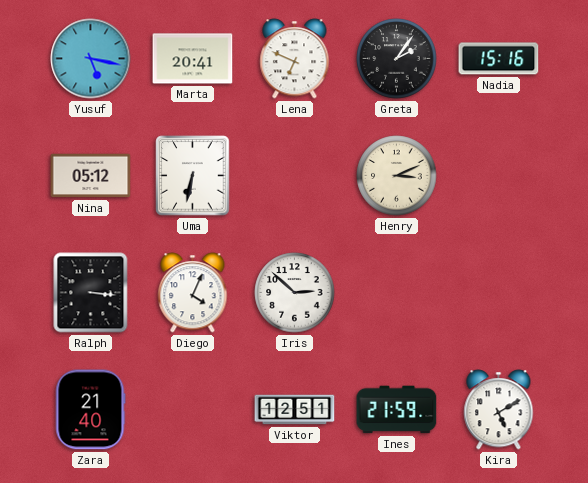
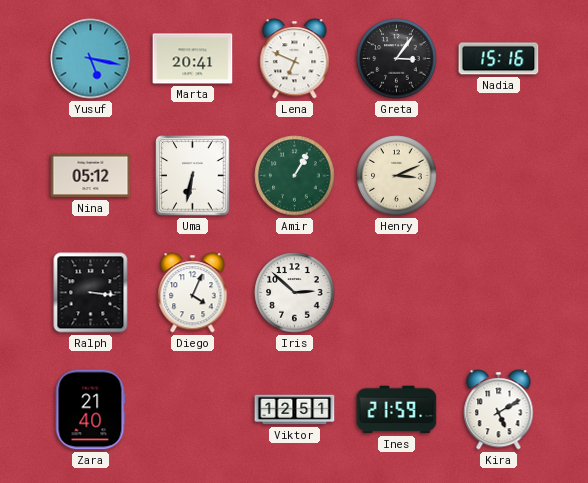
Greta: 2:06 -> 3:06
Amir: none -> 1:05
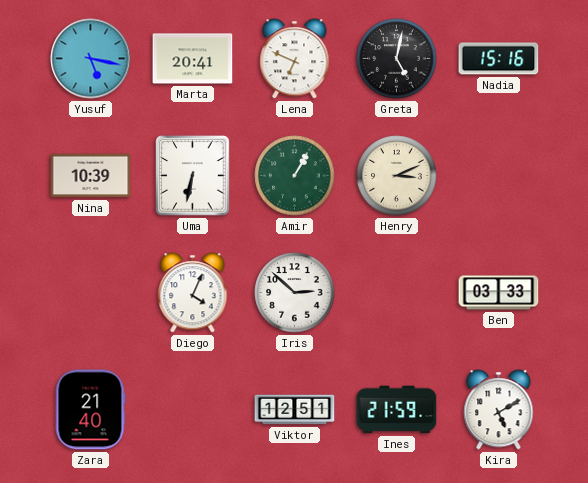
Greta: 3:06 -> 5:02
Nina: 05:12 -> 10:39
Ralph: 3:16 -> none
Ben: none -> 03:33
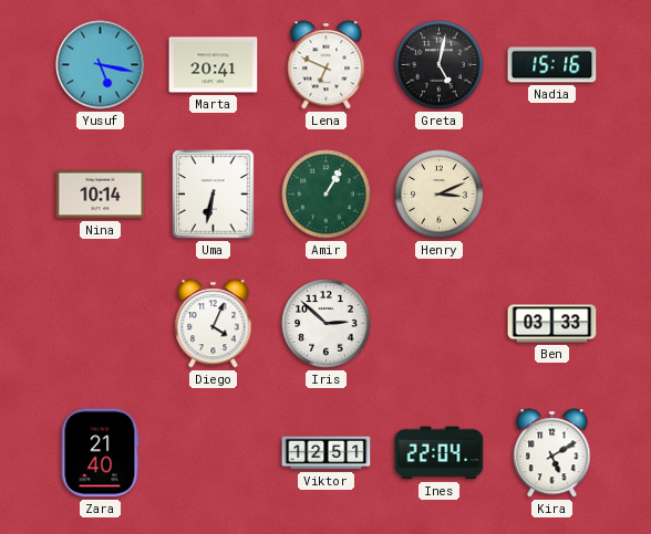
Nina: 10:39 -> 10:14
Ines: 21:59 -> 22:04
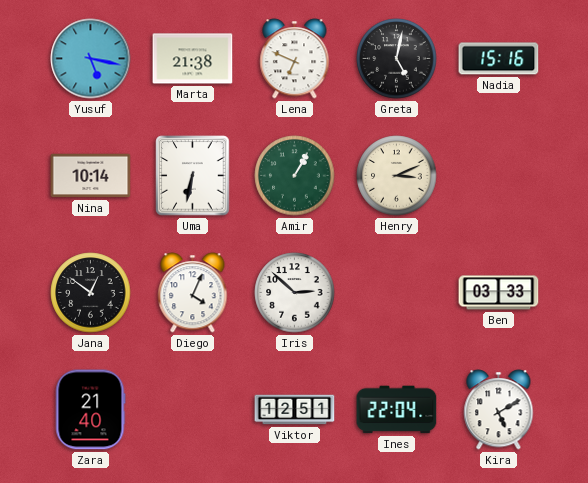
Marta: 20:41 -> 21:38
Jana: none -> 12:51
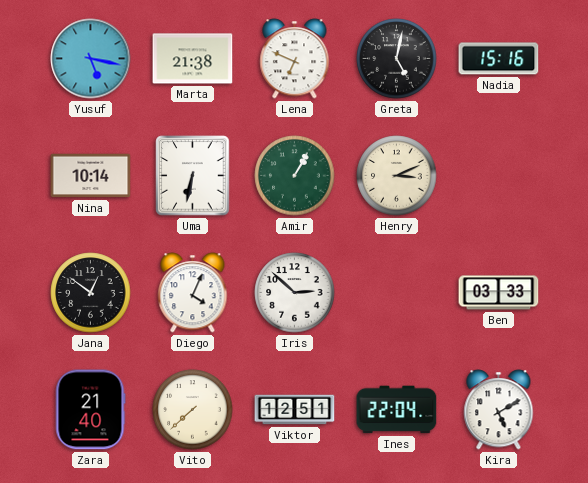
Vito: none -> 7:38
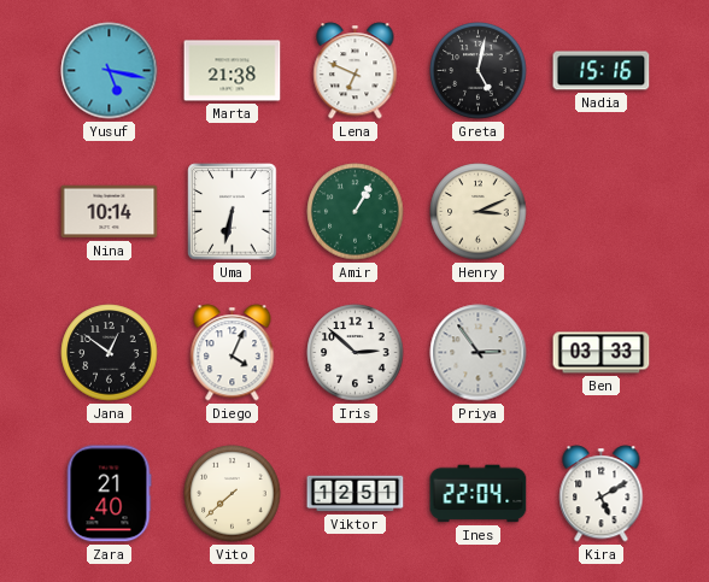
Priya: none -> 2:54
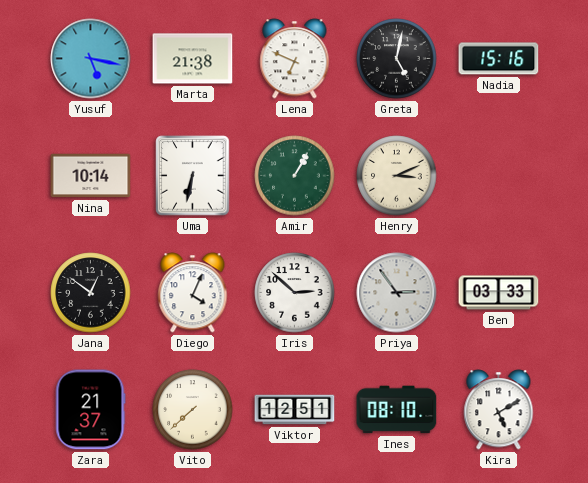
Zara: 21:40 -> 21:37
Ines: 22:04 -> 08:10
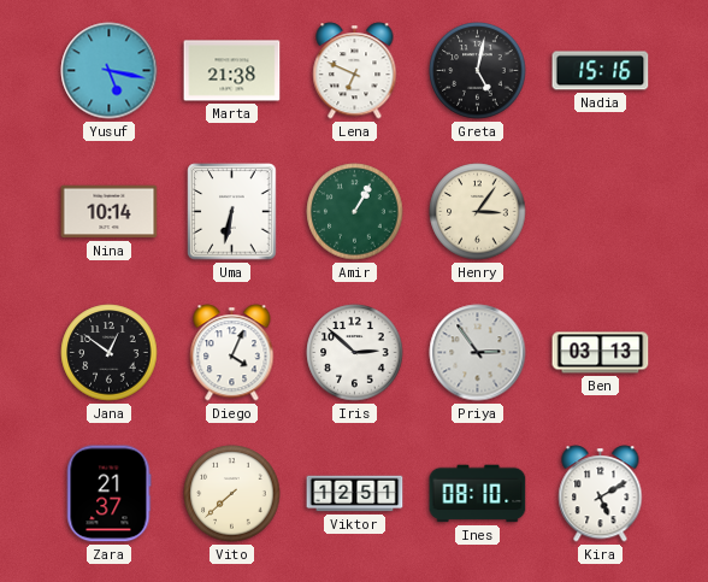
Henry: 3:11 -> 3:06
Ben: 03:33 -> 03:13
